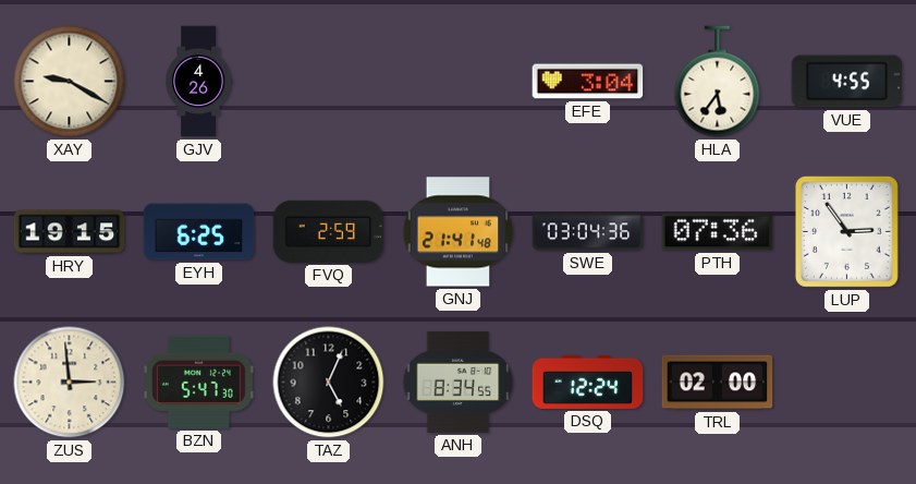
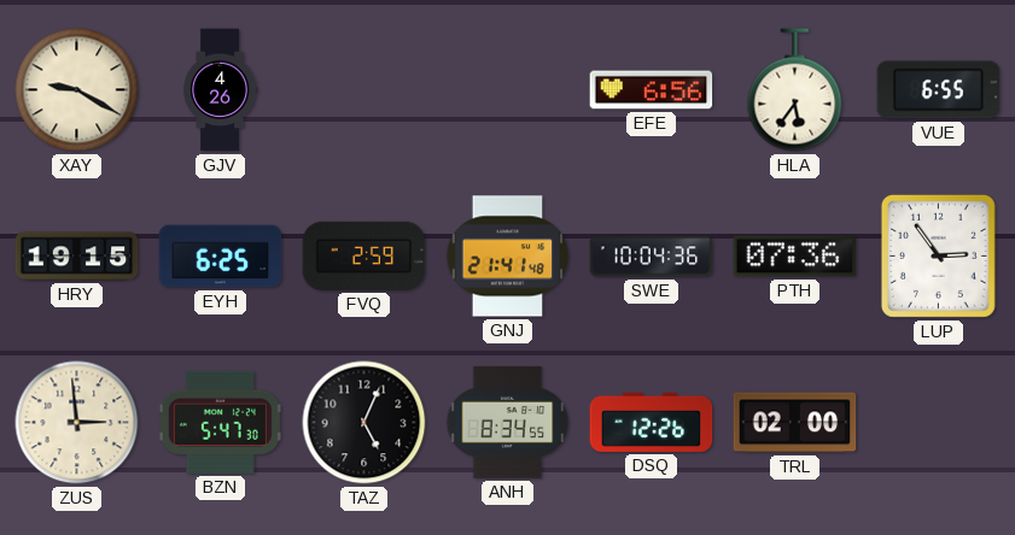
EFE: 3:04 -> 6:56
VUE: 4:55 -> 6:55
SWE: 03:04 -> 10:04
DSQ: 12:24 -> 12:26
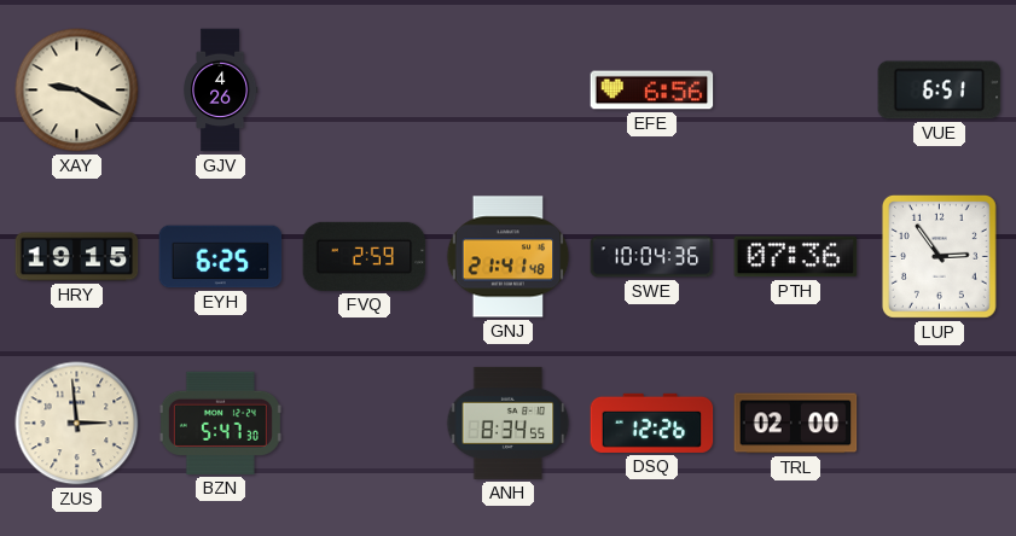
HLA: 5:36 -> none
VUE: 6:55 -> 6:51
TAZ: 5:04 -> none
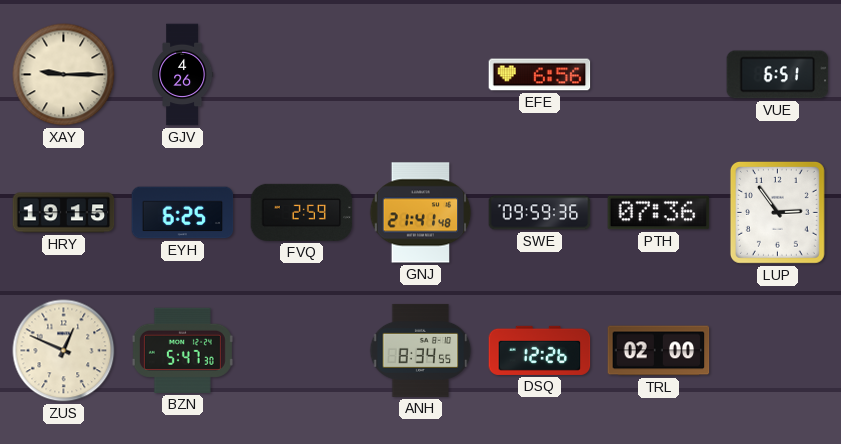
XAY: 9:20 -> 9:15
SWE: 10:04 -> 09:59
ZUS: 2:59 -> 12:49
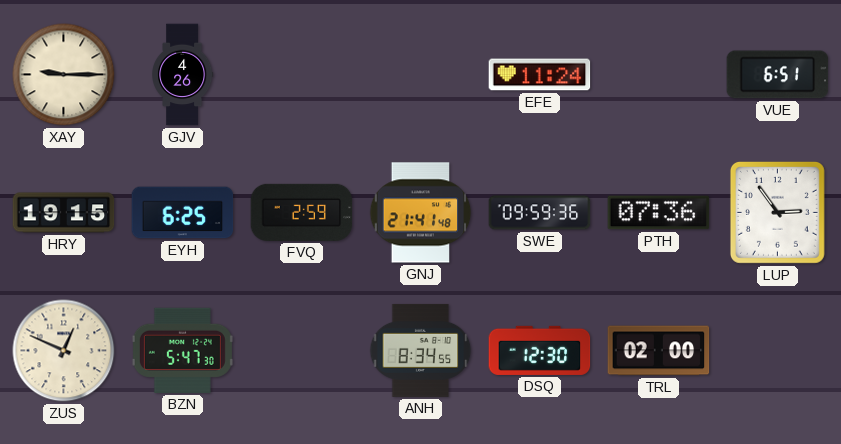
EFE: 6:56 -> 11:24
DSQ: 12:26 -> 12:30
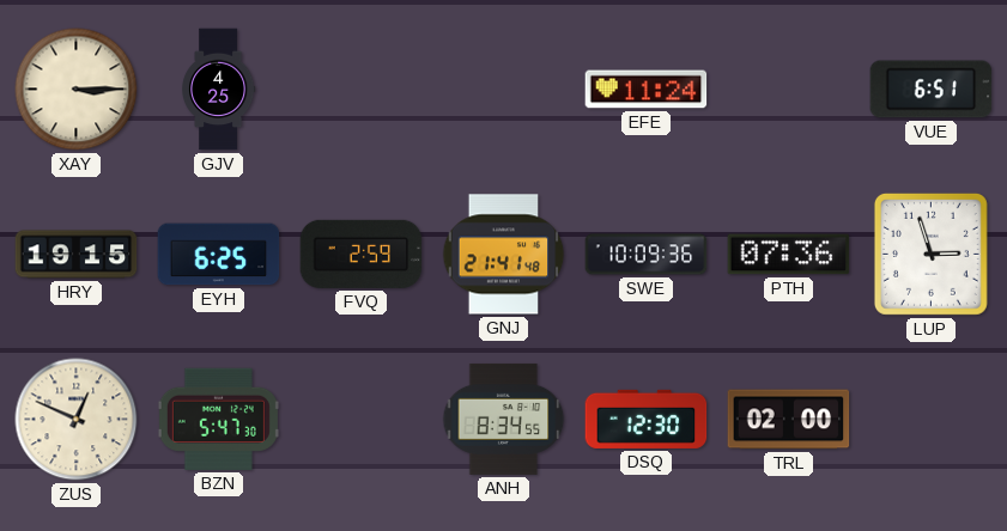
XAY: 9:15 -> 3:15
GJV: 4:26 -> 4:25
SWE: 09:59 -> 10:09
LUP: 2:54 -> 2:57
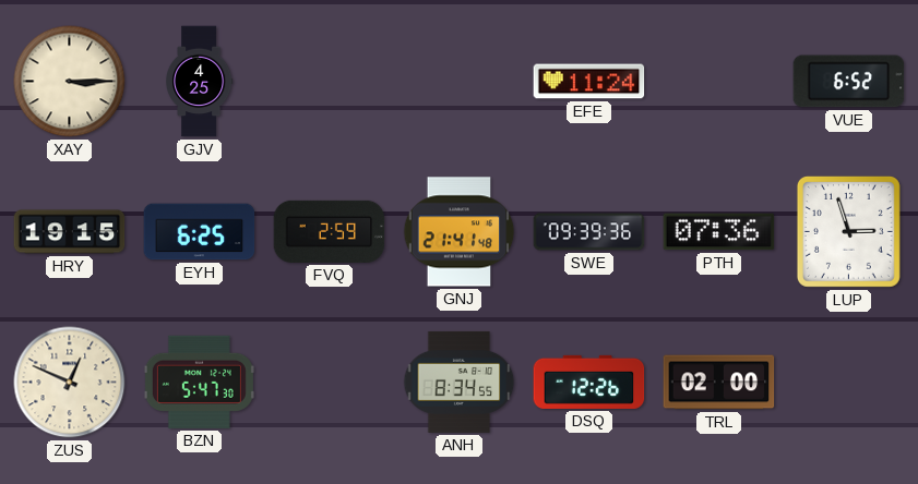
VUE: 6:51 -> 6:52
SWE: 10:09 -> 09:39
DSQ: 12:30 -> 12:26
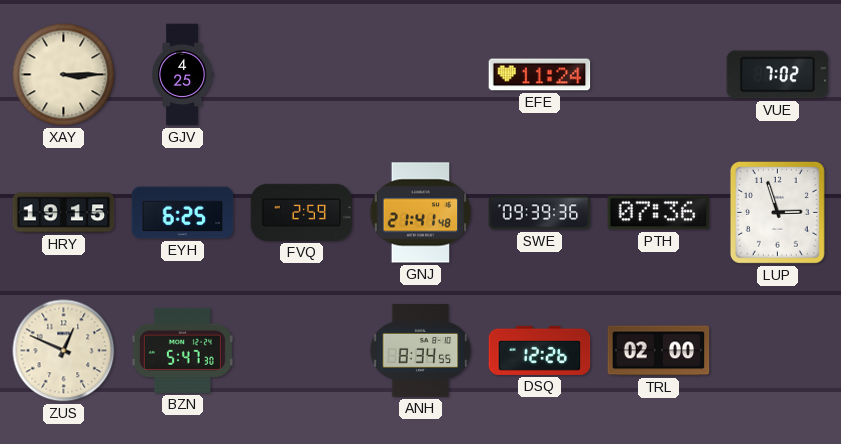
VUE: 6:52 -> 7:02
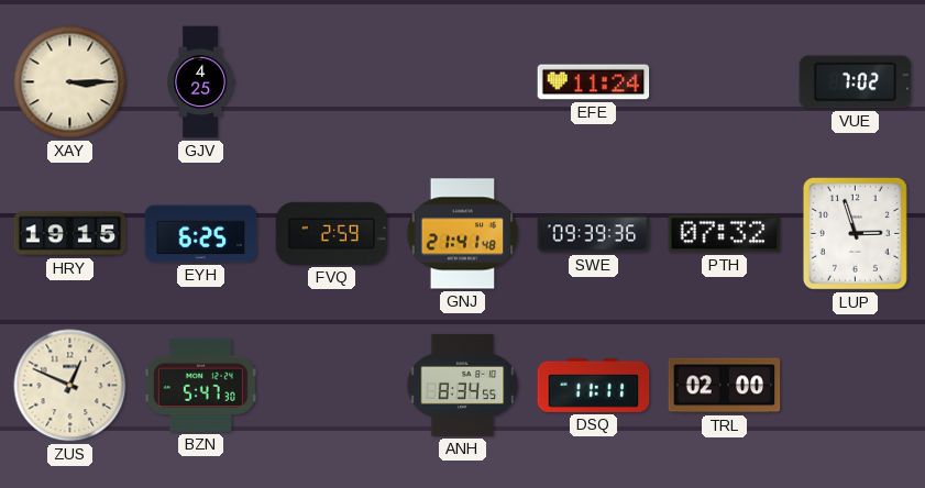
PTH: 07:36 -> 07:32
DSQ: 12:26 -> 11:11
